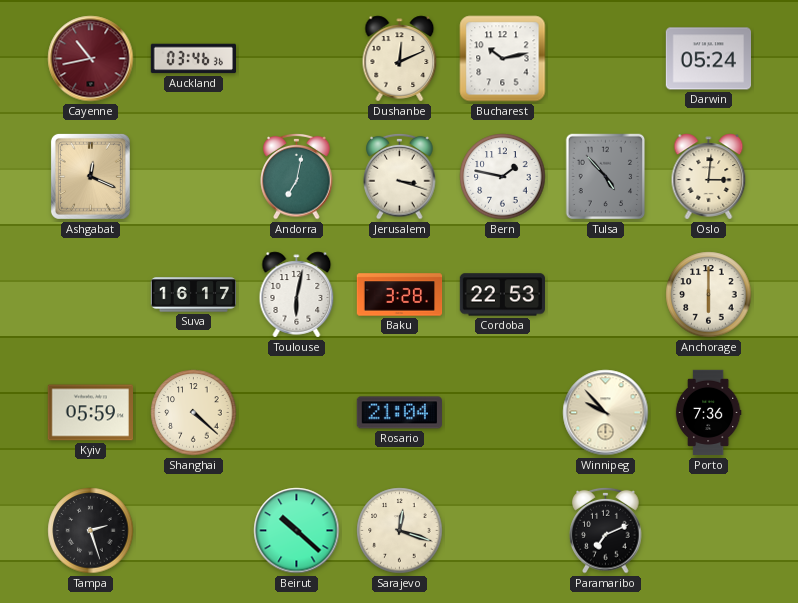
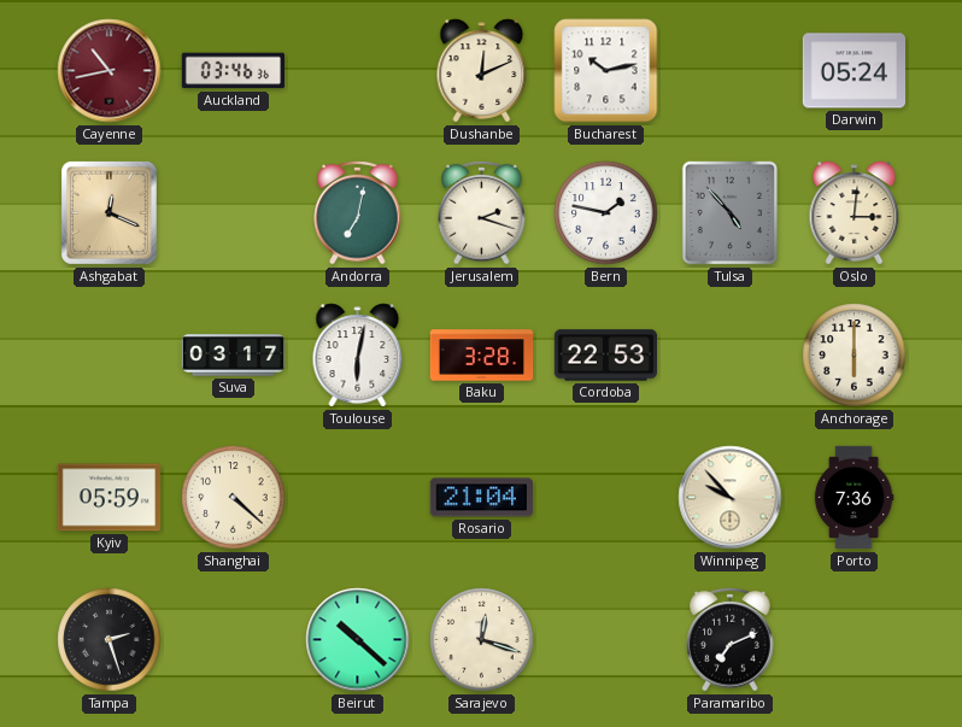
Jerusalem: 3:18 -> 2:18
Suva: 16:17 -> 03:17
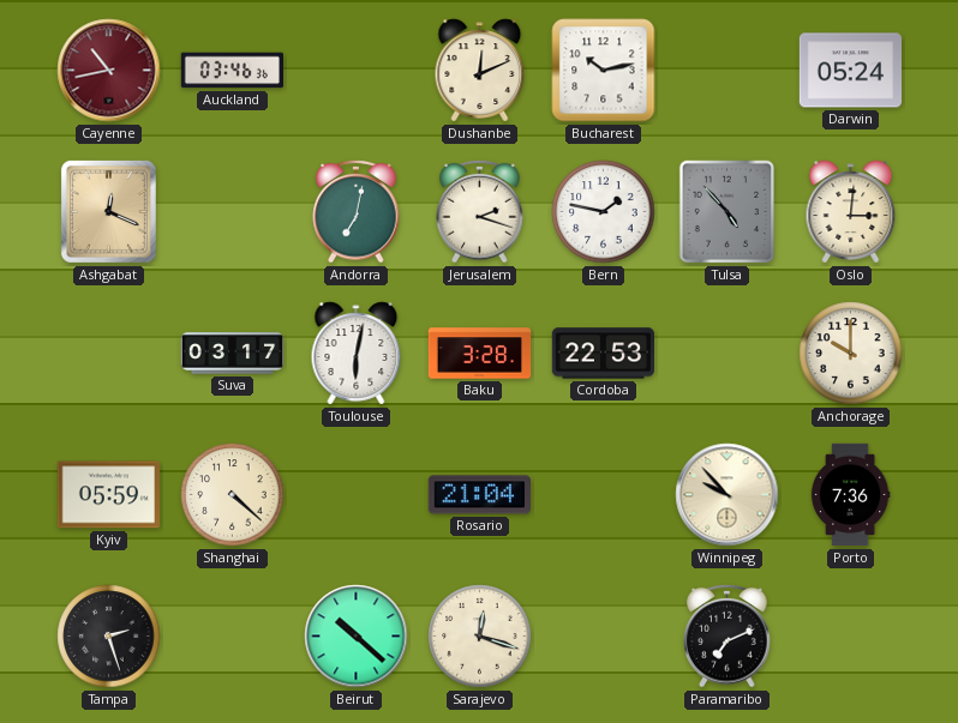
Anchorage: 6:00 -> 10:00
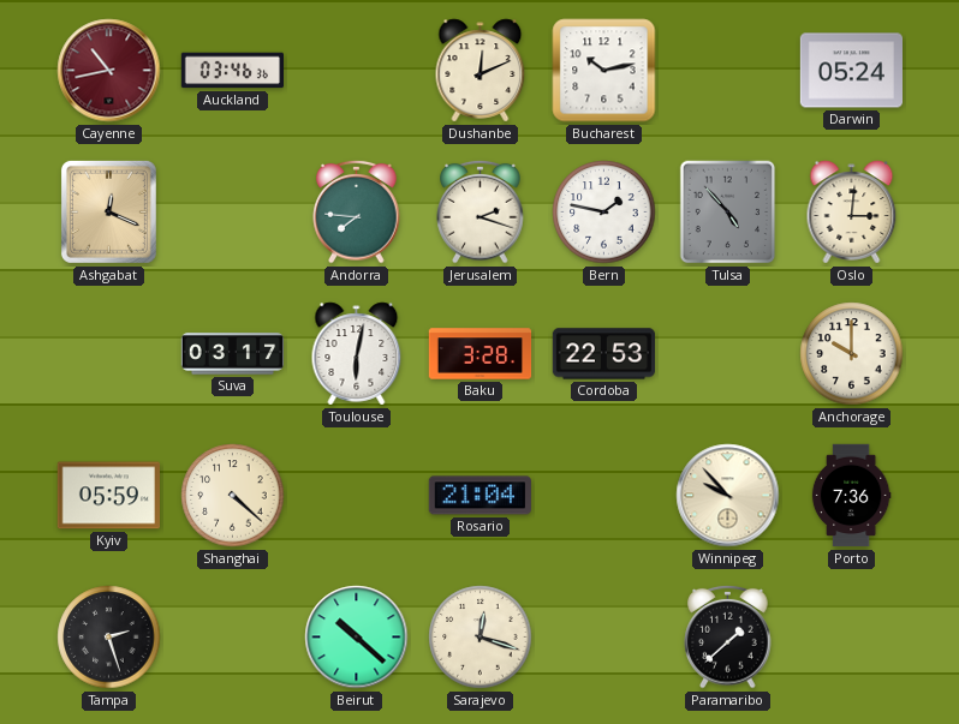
Andorra: 7:02 -> 7:46
Paramaribo: 7:11 -> 1:38
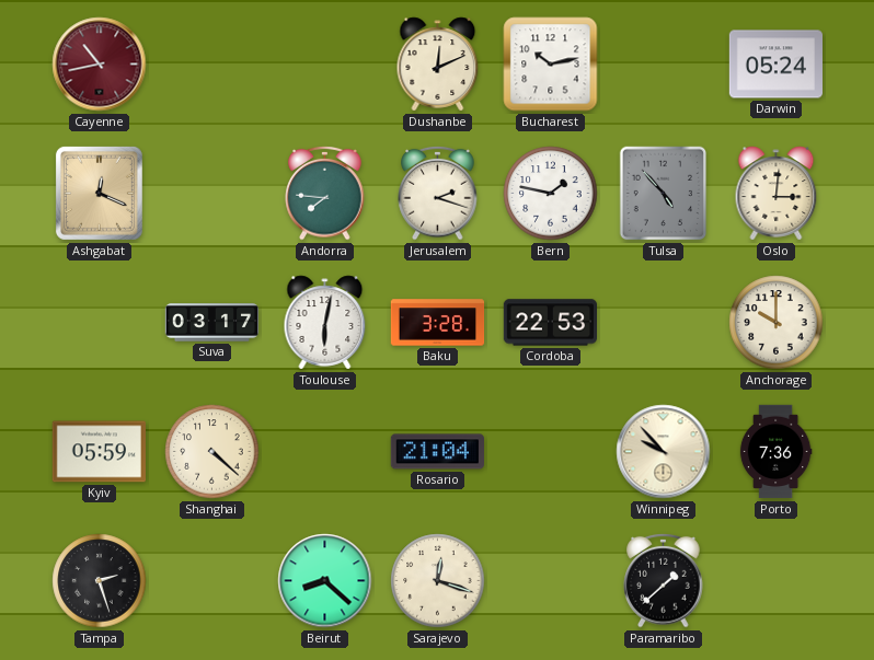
Auckland: 03:46 -> none
Beirut: 10:22 -> 8:22
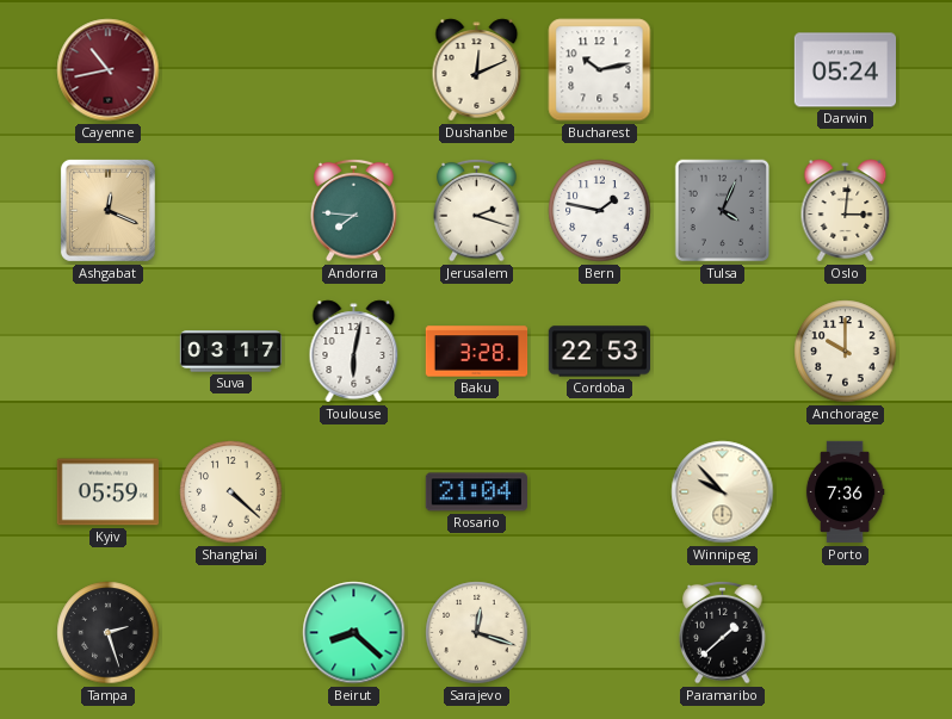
Tulsa: 4:53 -> 4:04
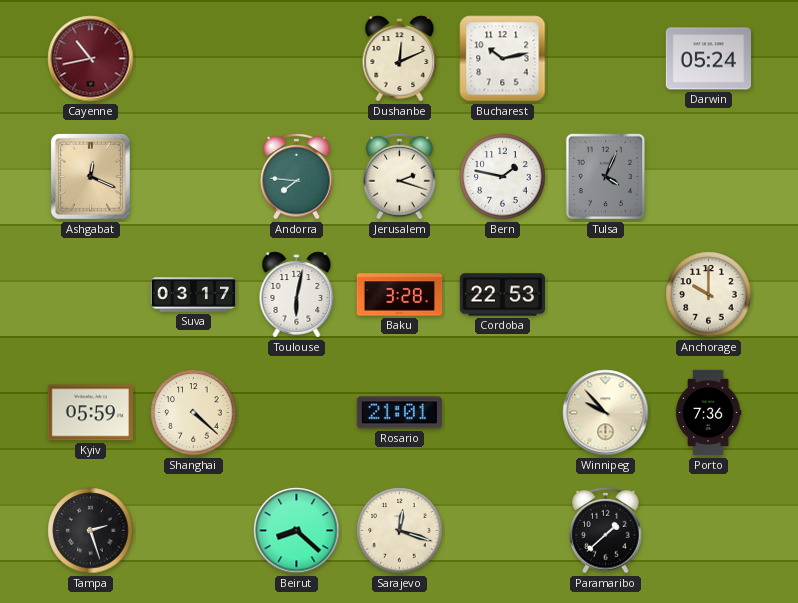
Oslo: 3:01 -> none
Rosario: 21:04 -> 21:01
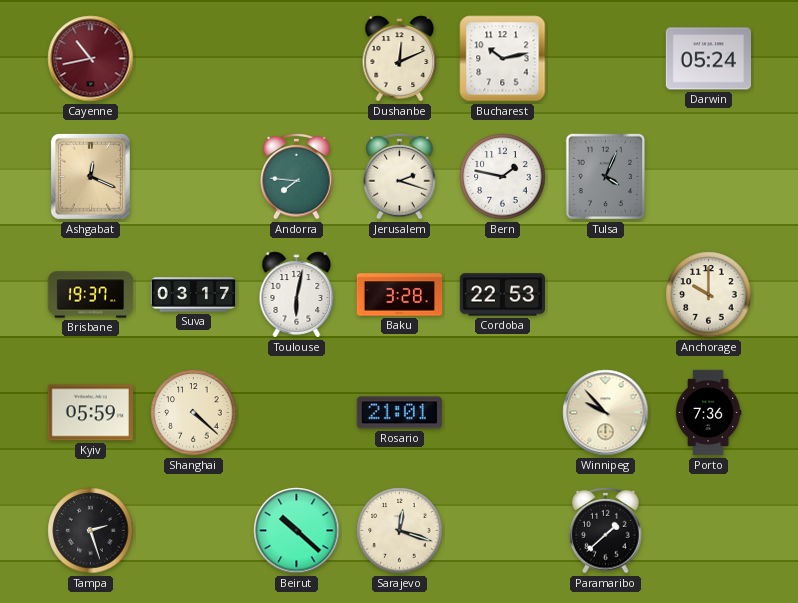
Brisbane: none -> 19:37
Beirut: 8:22 -> 10:22
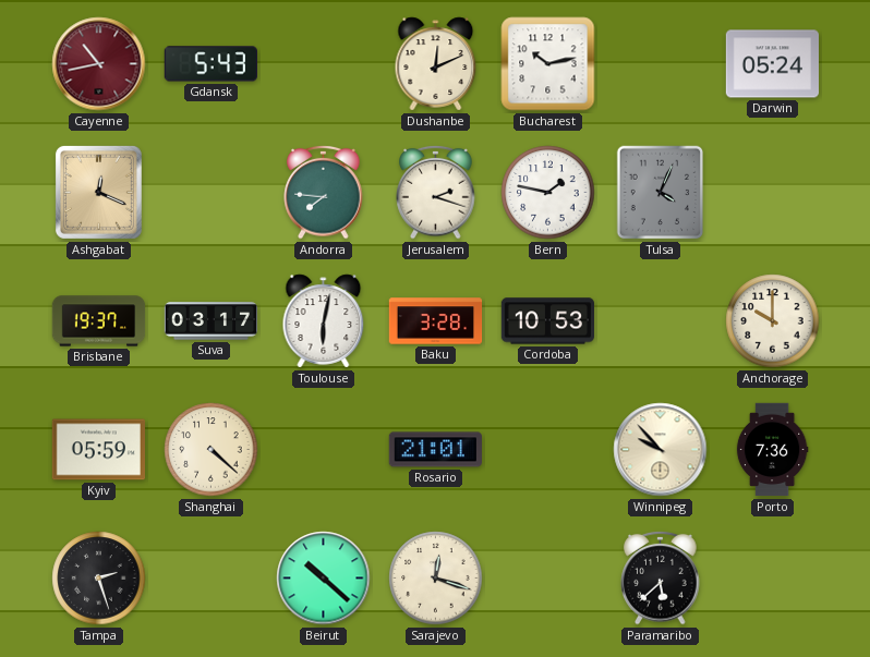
Gdansk: none -> 5:43
Cordoba: 22:53 -> 10:53
Paramaribo: 1:38 -> 5:38
